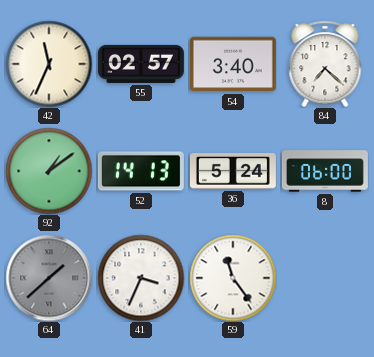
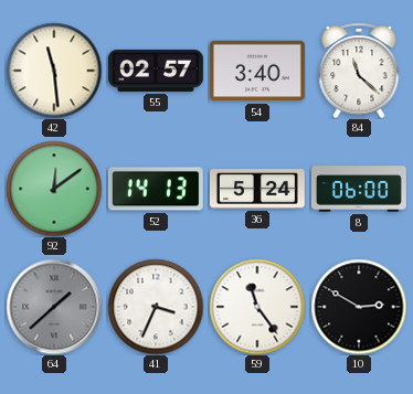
42: 11:34 -> 11:29
84: 7:22 -> 11:22
92: 1:09 -> 12:09
10: none -> 2:50
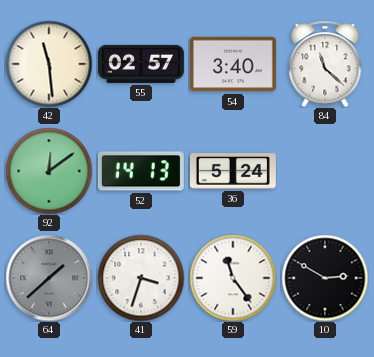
8: 06:00 -> none
41: 3:34 -> 3:33
